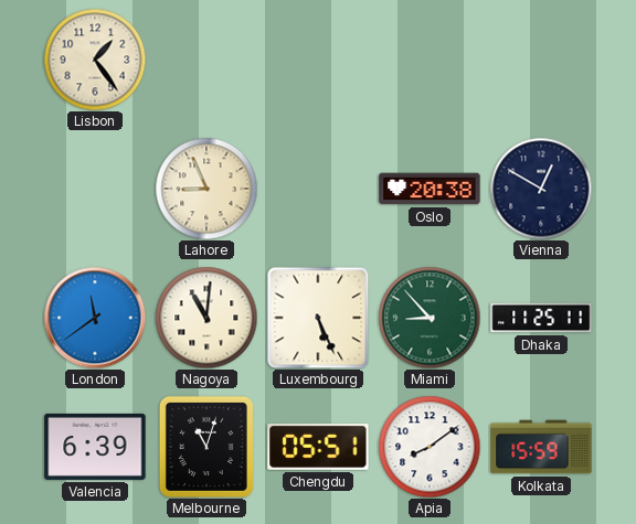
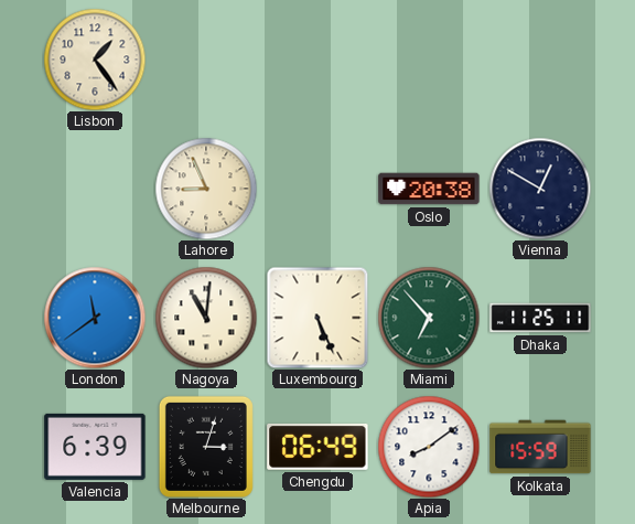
Miami: 8:53 -> 6:53
Melbourne: 11:03 -> 3:03
Chengdu: 05:51 -> 06:49
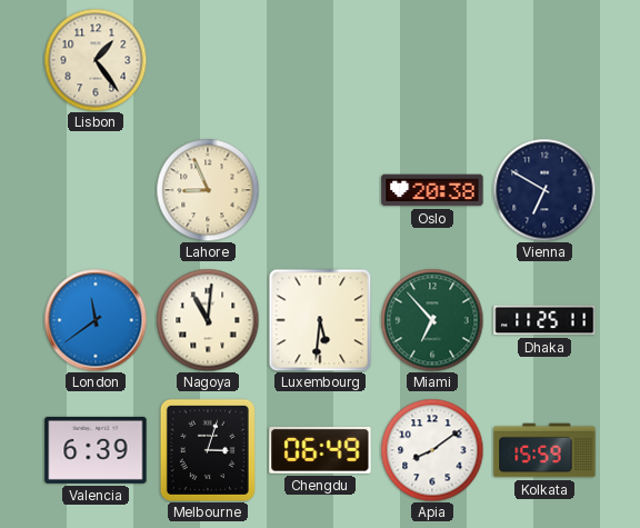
Vienna: 12:50 -> 6:50
Luxembourg: 5:26 -> 5:31
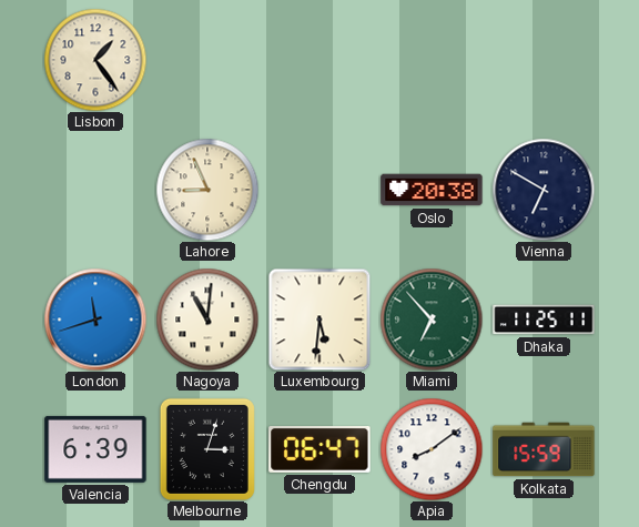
London: 11:39 -> 11:42
Chengdu: 06:49 -> 06:47
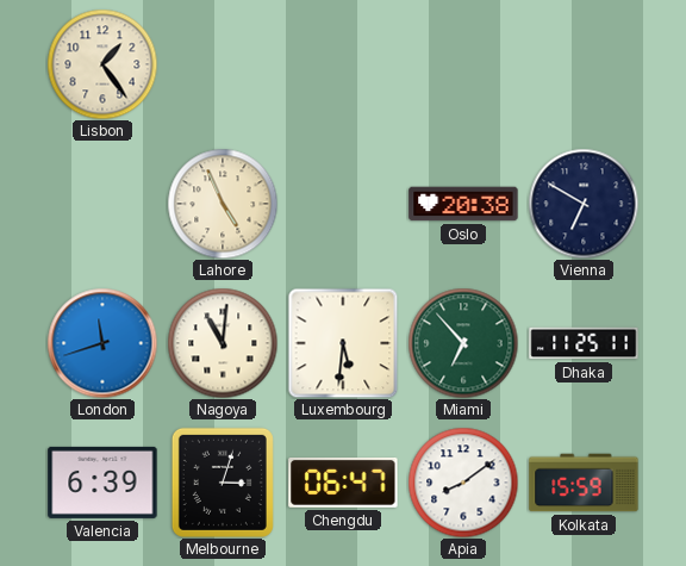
Lahore: 8:56 -> 4:56
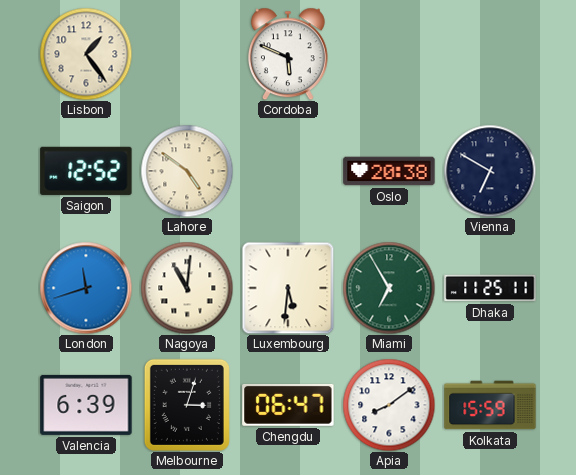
Cordoba: none -> 5:49
Saigon: none -> 12:52
Lahore: 4:56 -> 4:51
Miami: 6:53 -> 6:55
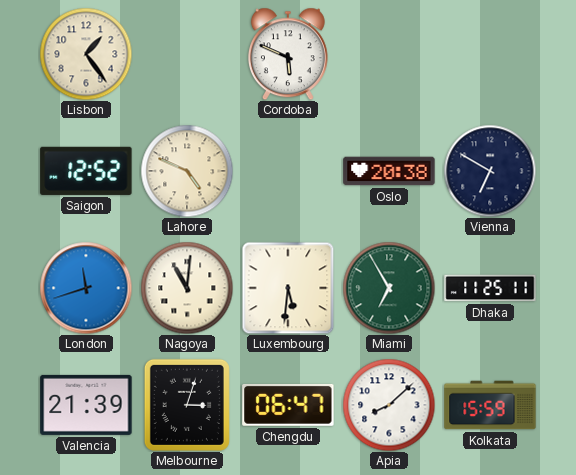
Lahore: 4:51 -> 4:49
Valencia: 6:39 -> 21:39
Apia: 8:09 -> 8:08
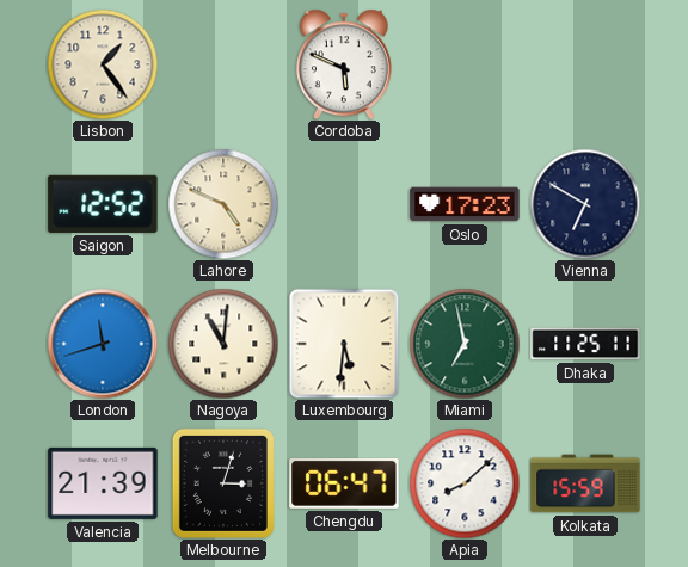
Oslo: 20:38 -> 17:23
Miami: 6:55 -> 6:58
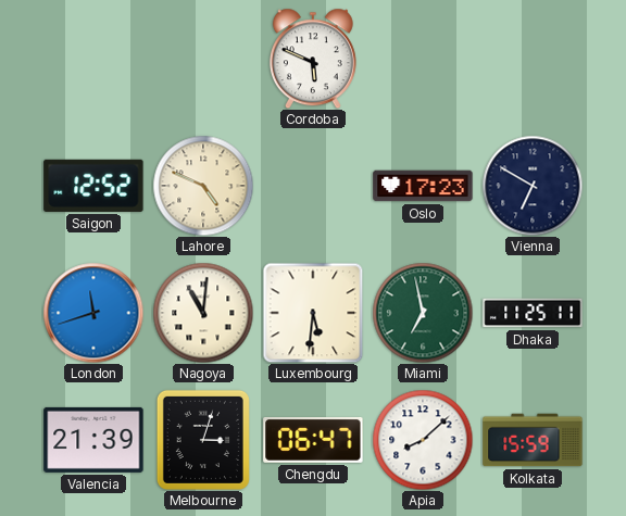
Lisbon: 1:24 -> none
